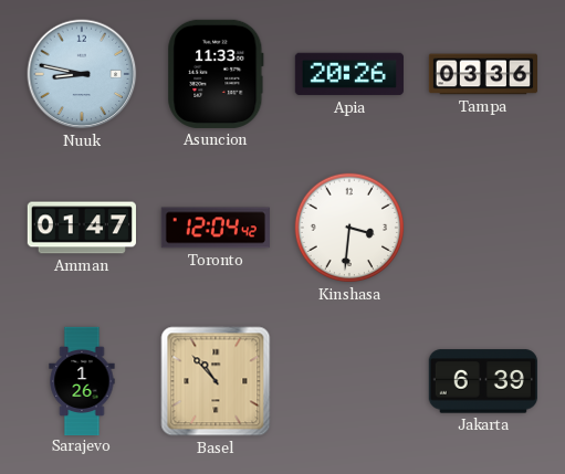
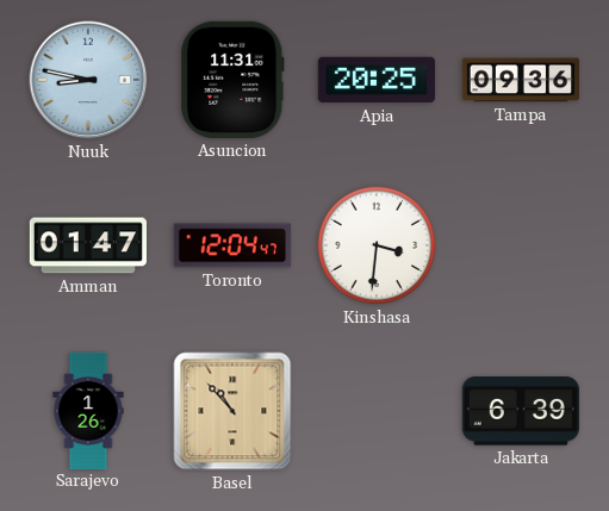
Asuncion: 11:33 -> 11:31
Apia: 20:26 -> 20:25
Tampa: 03:36 -> 09:36
Toronto: 12:04:42 -> 12:04:47
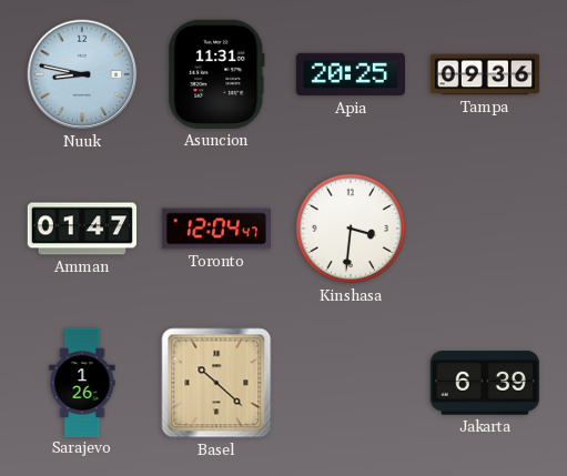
Basel: 10:53 -> 10:22
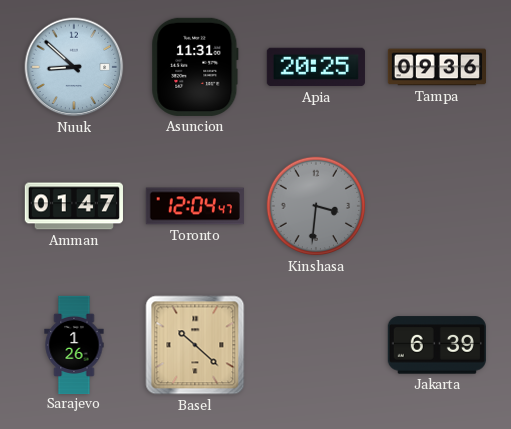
Nuuk: 8:47 -> 8:52
Kinshasa dial: white -> grey
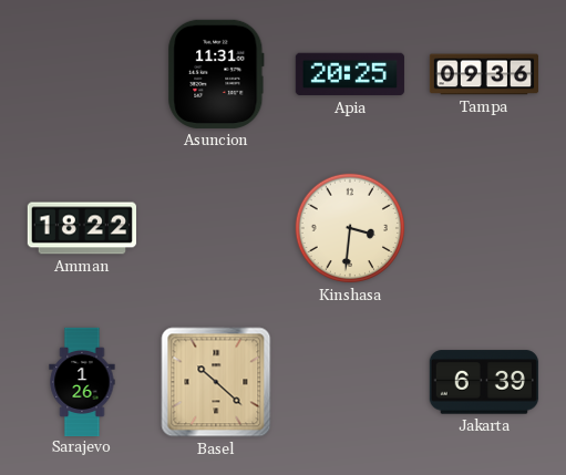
Nuuk: 8:52 -> none
Amman: 01:47 -> 18:22
Toronto: 12:04 -> none
Kinshasa dial: grey -> cream
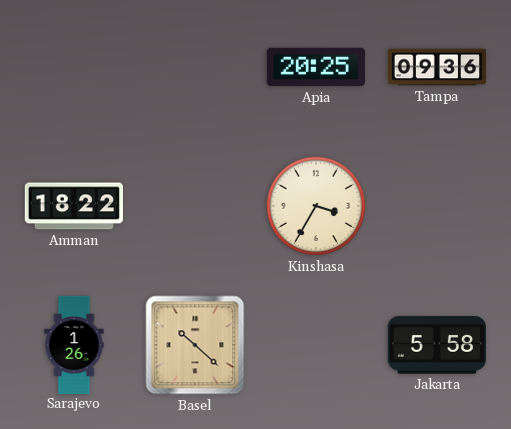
Asuncion: 11:31 -> none
Kinshasa: 3:31 -> 3:35
Jakarta: 6:39 -> 5:58
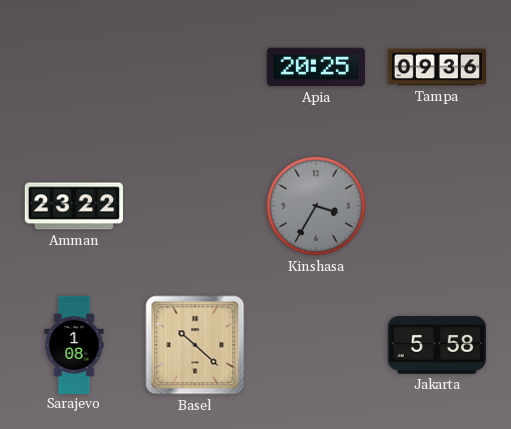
Amman: 18:22 -> 23:22
Kinshasa dial: cream -> grey
Sarajevo: 1:26 -> 1:08
